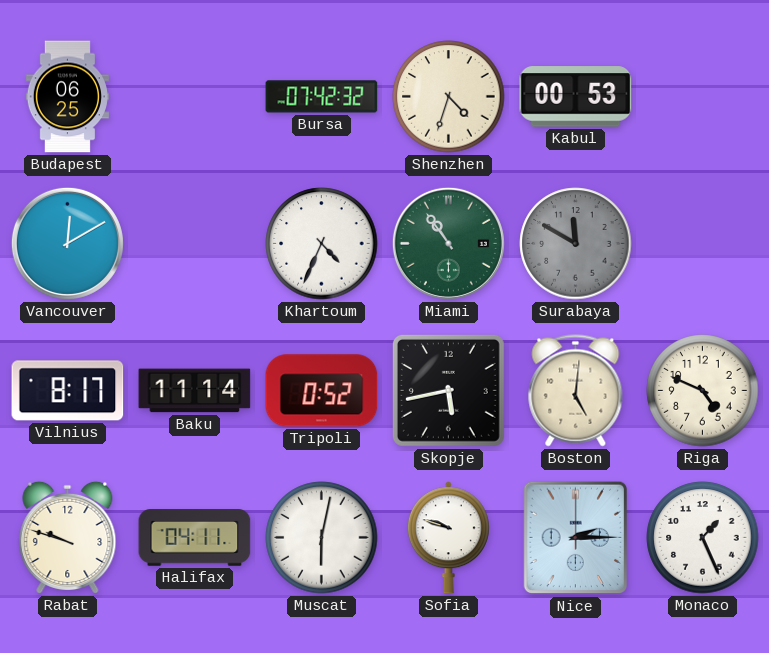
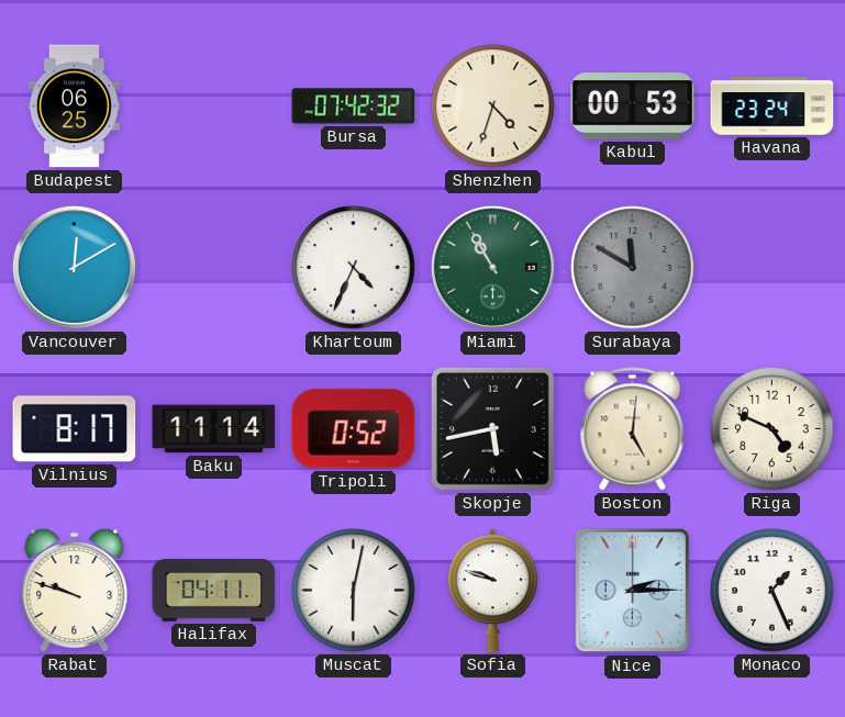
Havana: none -> 23:24
Miami: 10:54 -> 10:55
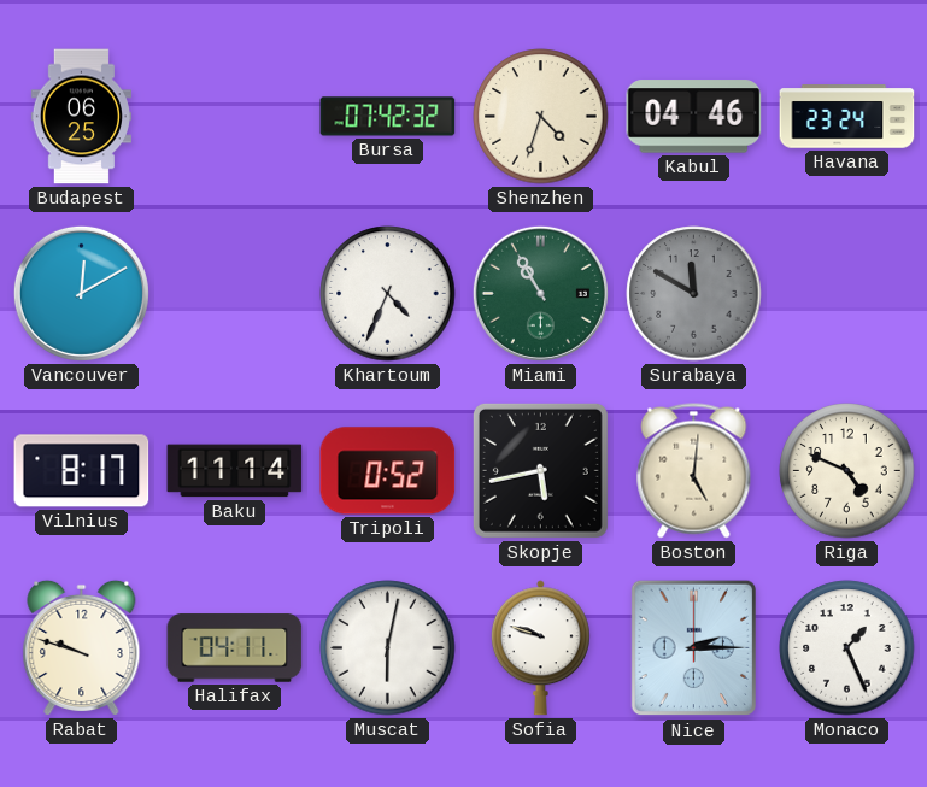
Kabul: 00:53 -> 04:46
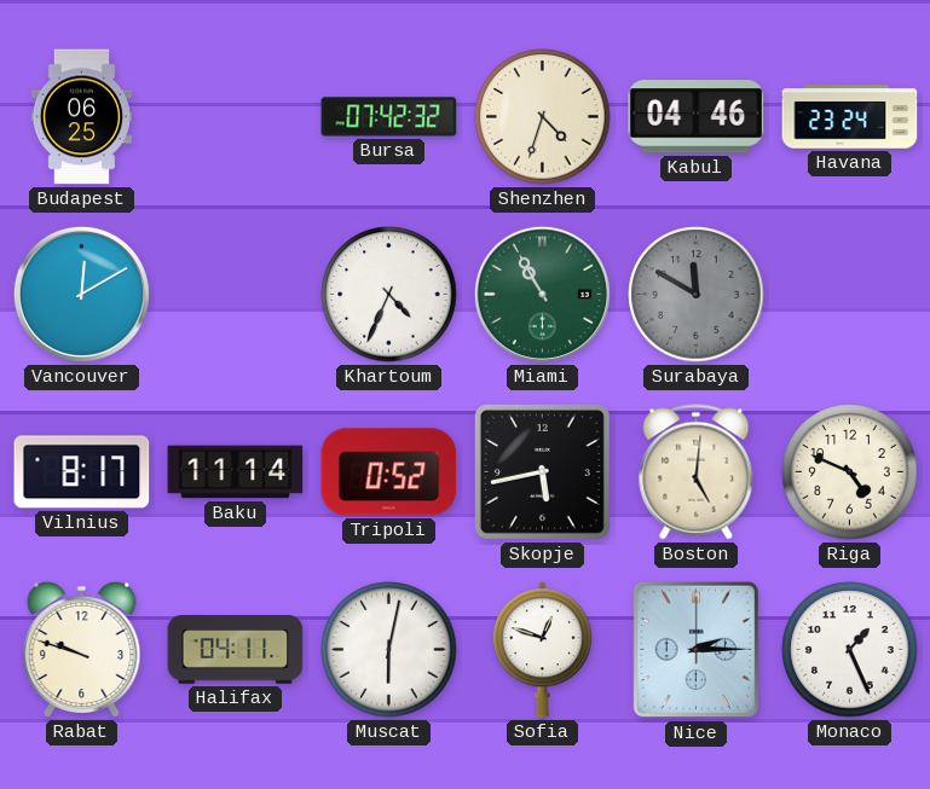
Sofia: 9:48 -> 12:48
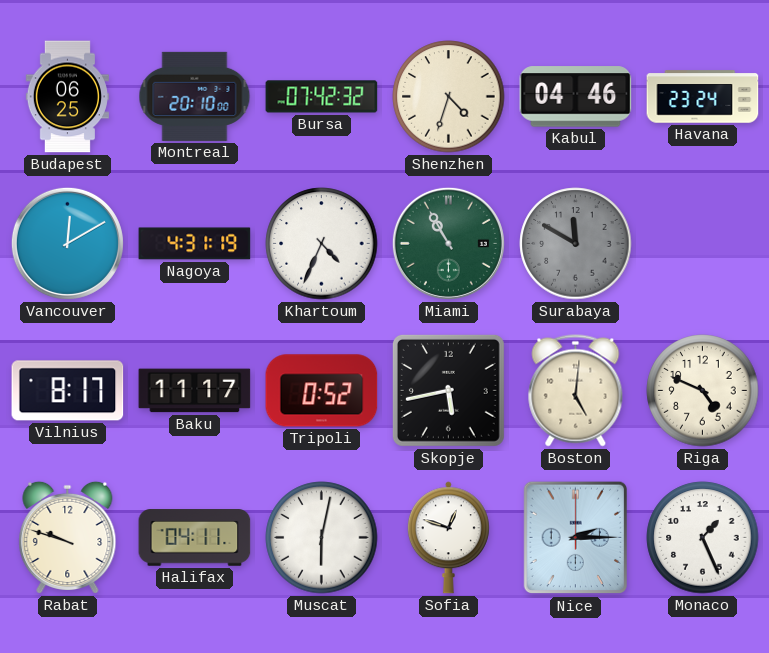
Montreal: none -> 20:10
Nagoya: none -> 4:31
Baku: 11:14 -> 11:17
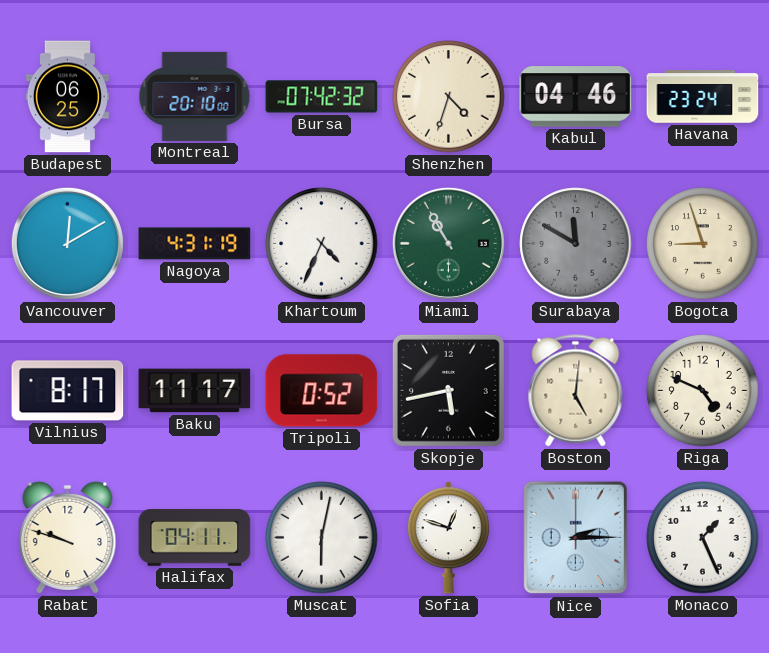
Bogota: none -> 8:57
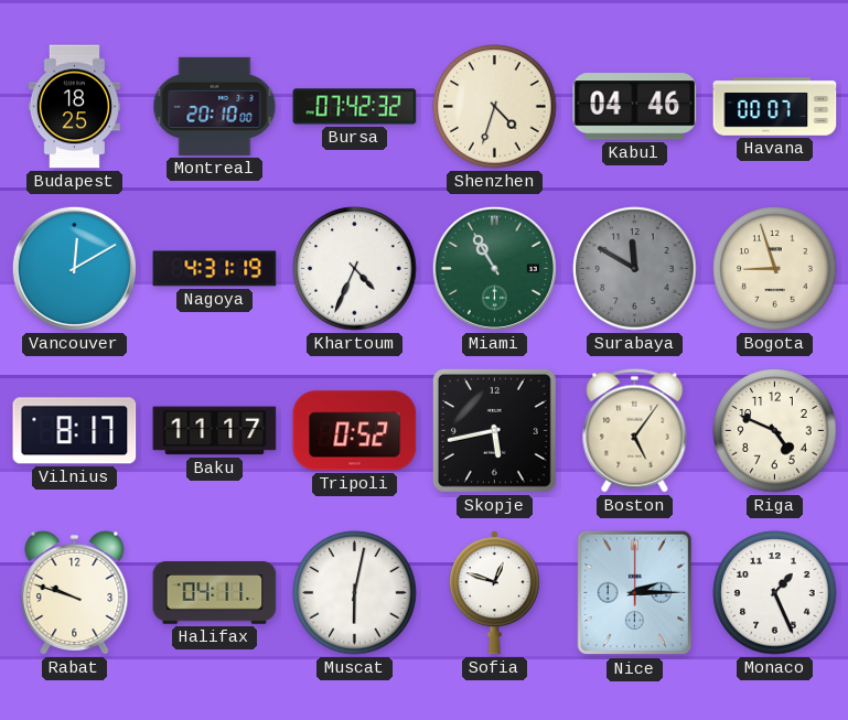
Budapest: 06:25 -> 18:25
Havana: 23:24 -> 00:07
Boston: 5:01 -> 5:06
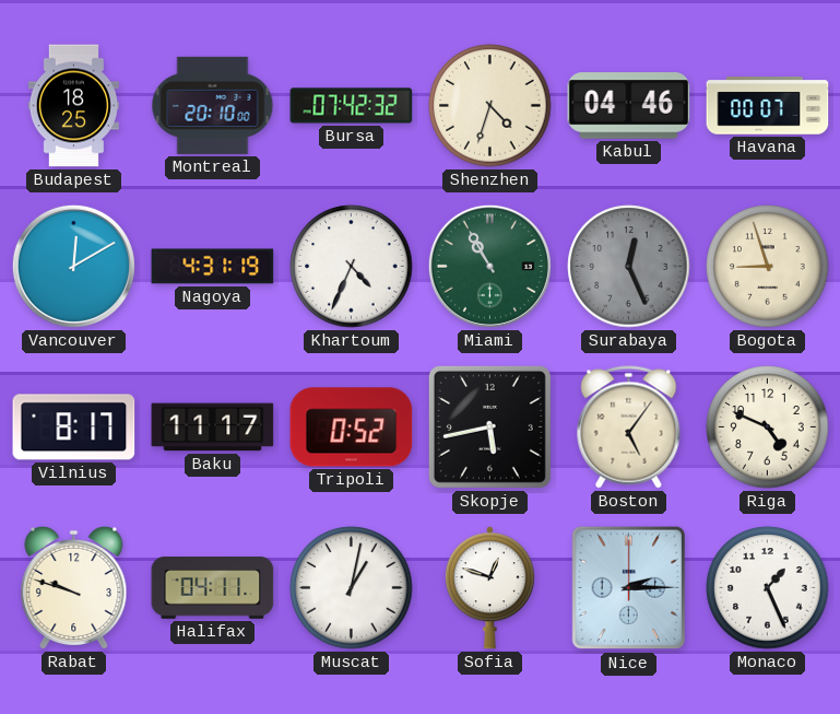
Surabaya: 11:50 -> 12:26
Muscat: 6:02 -> 1:02
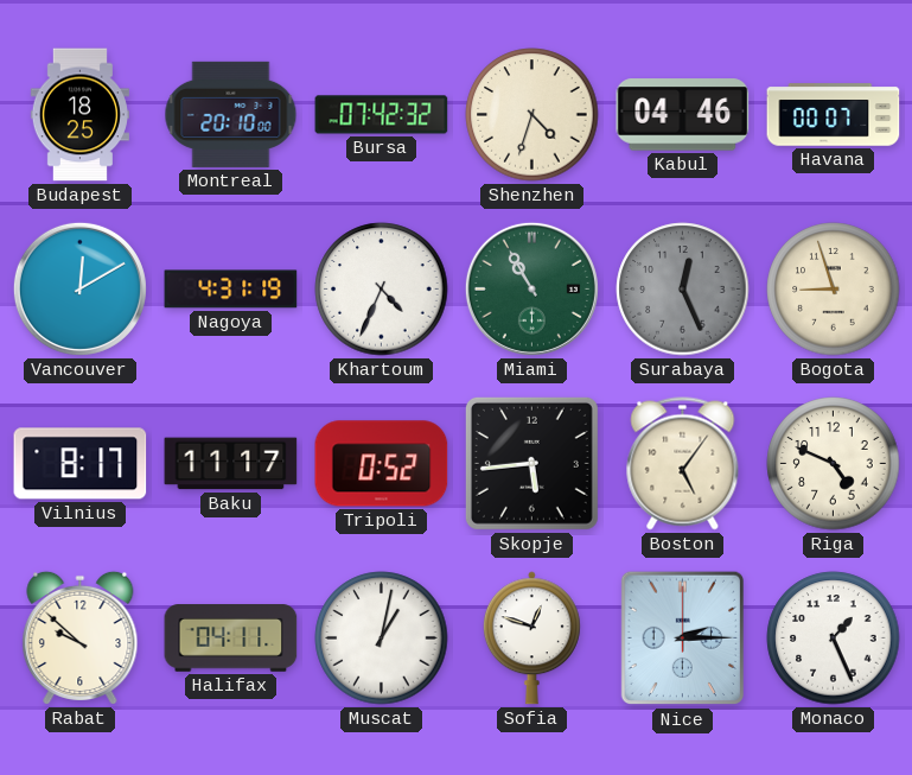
Skopje: 5:43 -> 5:44
Rabat: 9:48 -> 9:52
